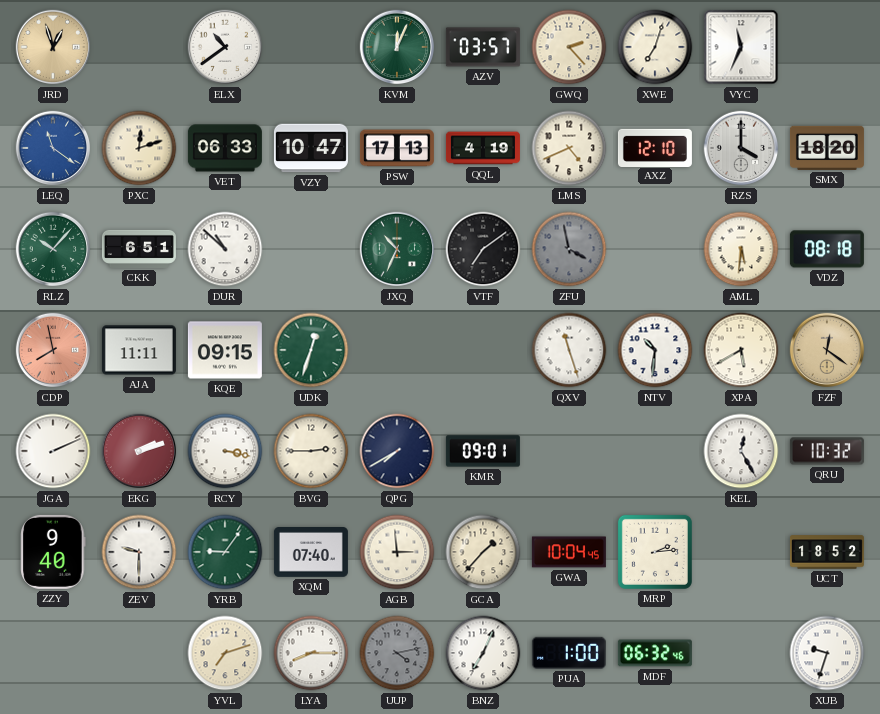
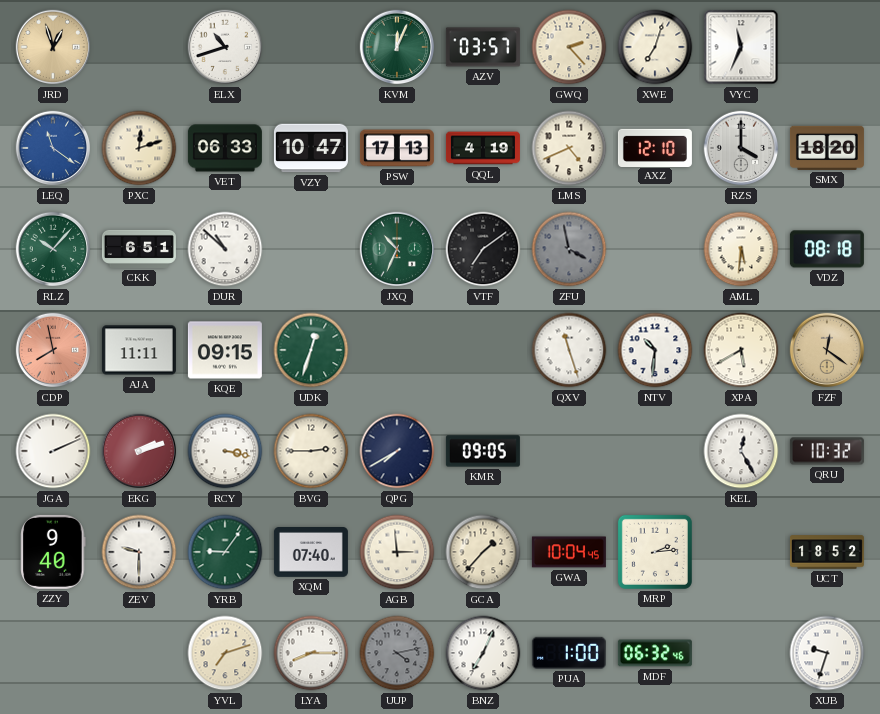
ELX: 10:39 -> 10:42
KMR: 09:01 -> 09:05
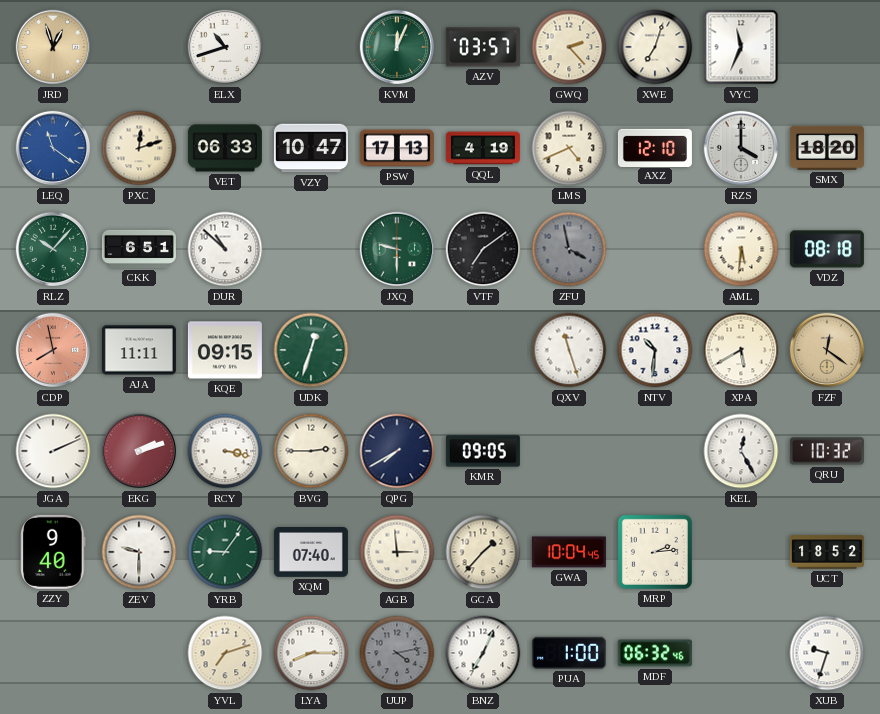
JXQ: 10:34 -> 9:30
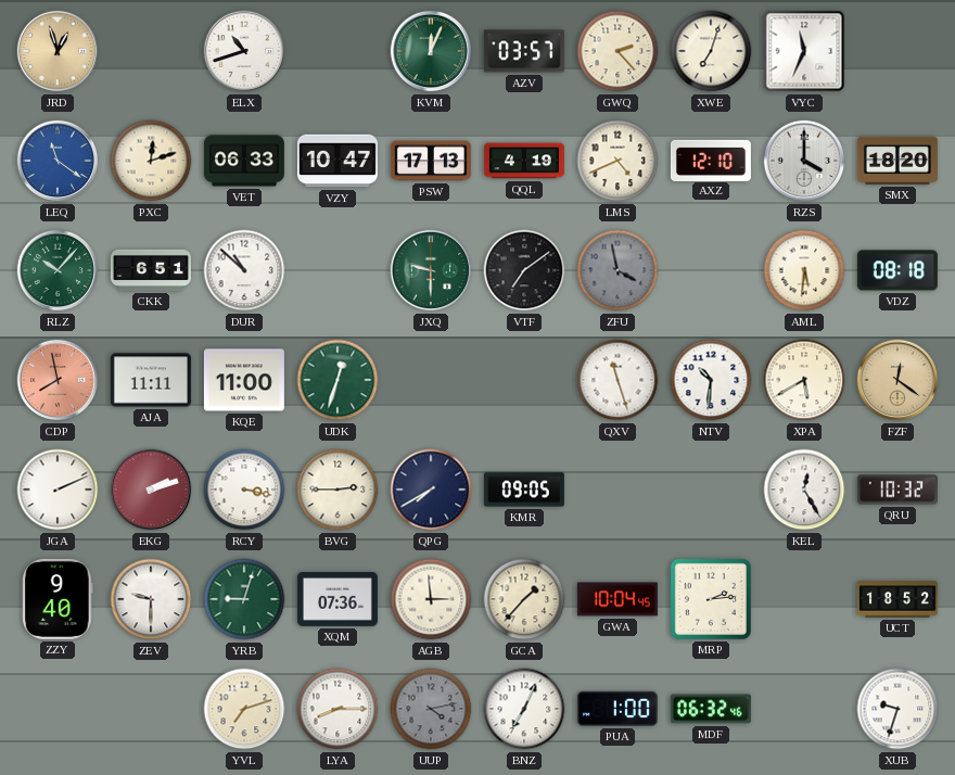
KQE: 09:15 -> 11:00
YRB: 9:06 -> 9:03
XQM: 07:40 -> 07:36
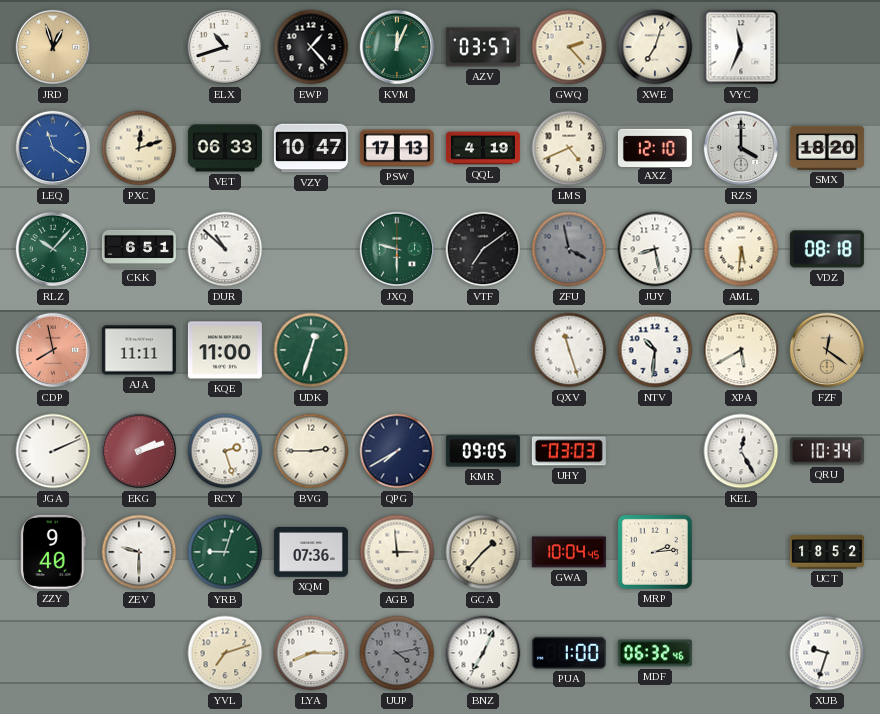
EWP: none -> 1:23
JUY: none -> 8:28
RCY: 3:17 -> 2:27
UHY: none -> 03:03
QRU: 10:32 -> 10:34
